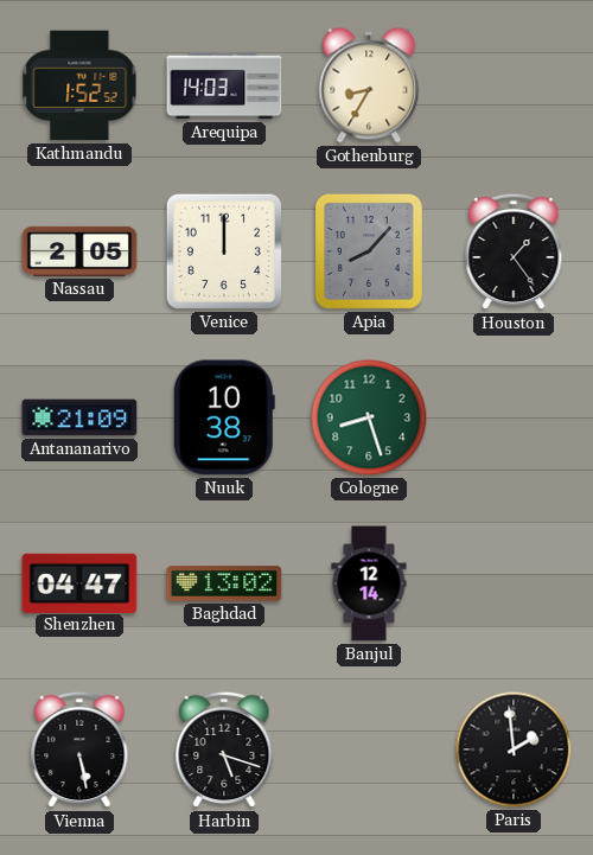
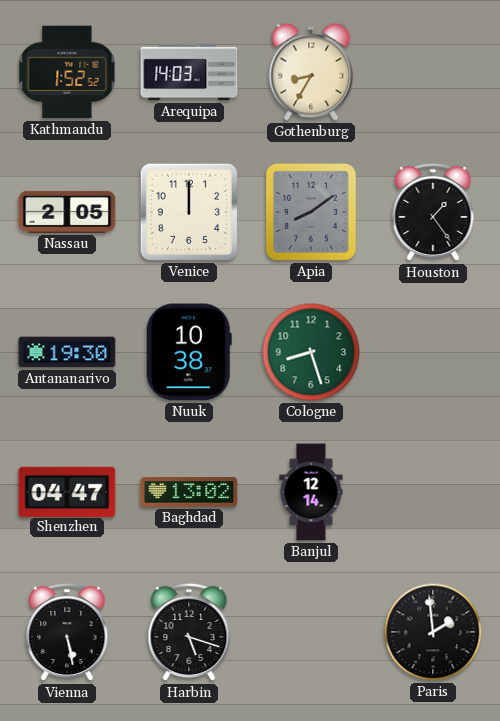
Apia: 8:07 -> 8:09
Antananarivo: 21:09 -> 19:30
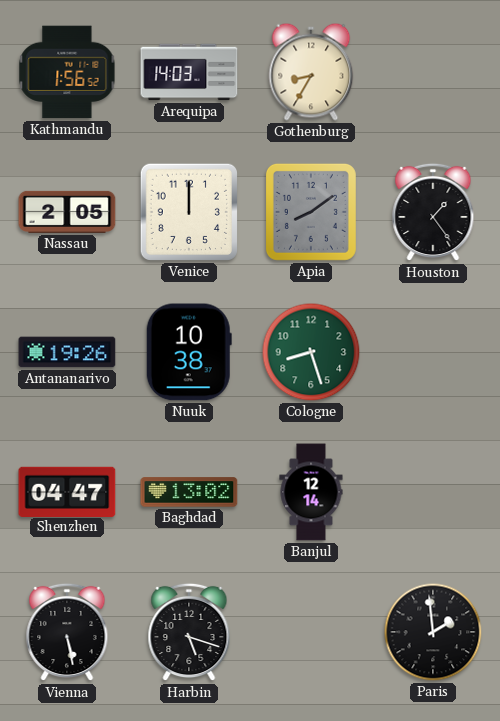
Kathmandu: 1:52 -> 1:56
Antananarivo: 19:30 -> 19:26
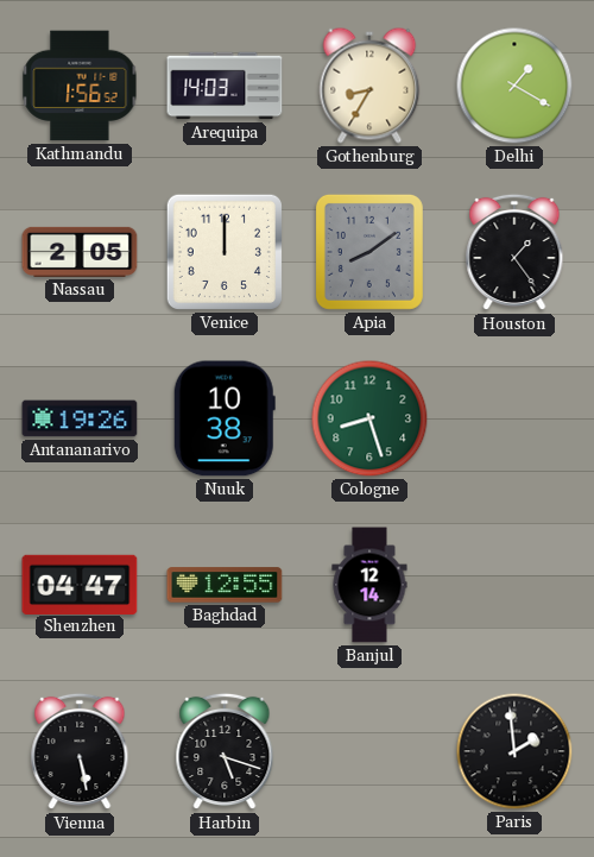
Delhi: none -> 1:20
Baghdad: 13:02 -> 12:55
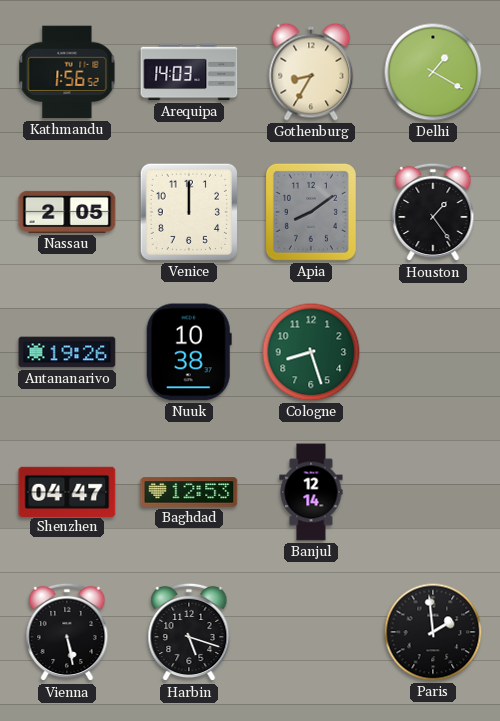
Baghdad: 12:55 -> 12:53
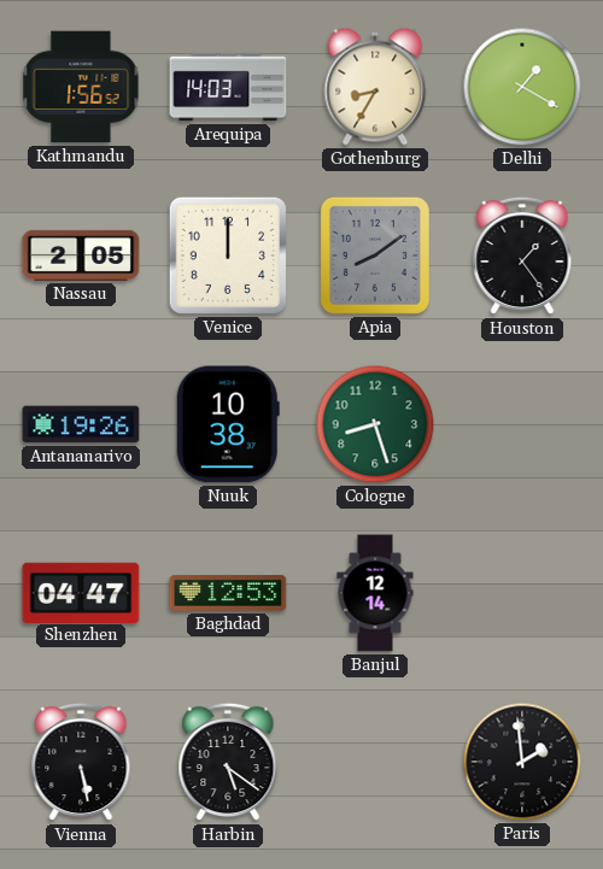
Harbin: 5:18 -> 5:21
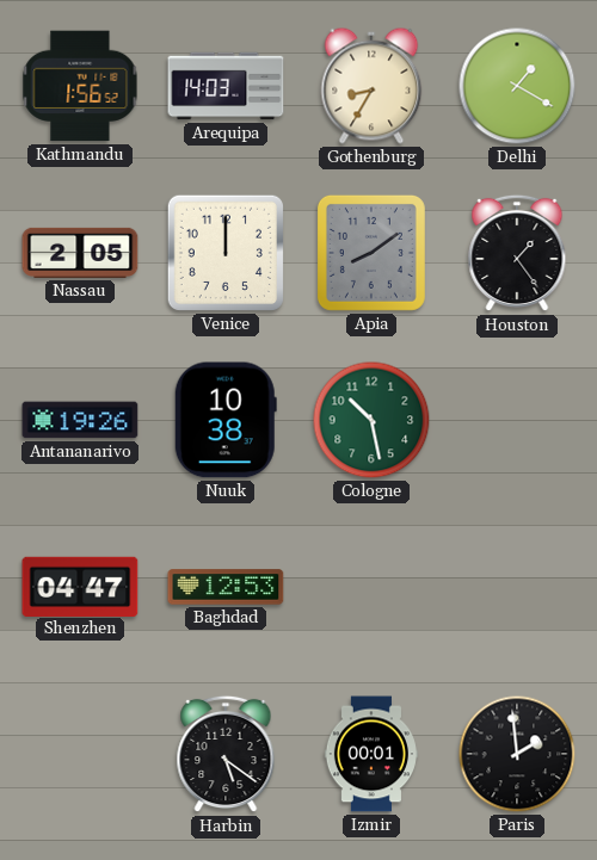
Cologne: 8:27 -> 10:28
Banjul: 12:14 -> none
Vienna: 5:28 -> none
Izmir: none -> 00:01
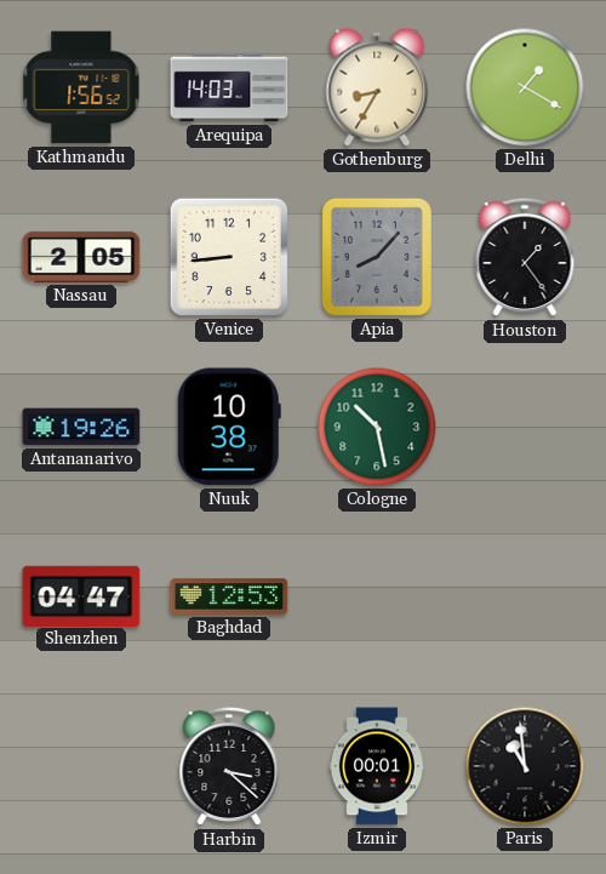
Venice: 12:00 -> 8:44
Apia: 8:09 -> 8:07
Harbin: 5:21 -> 3:22
Paris: 1:59 -> 10:59
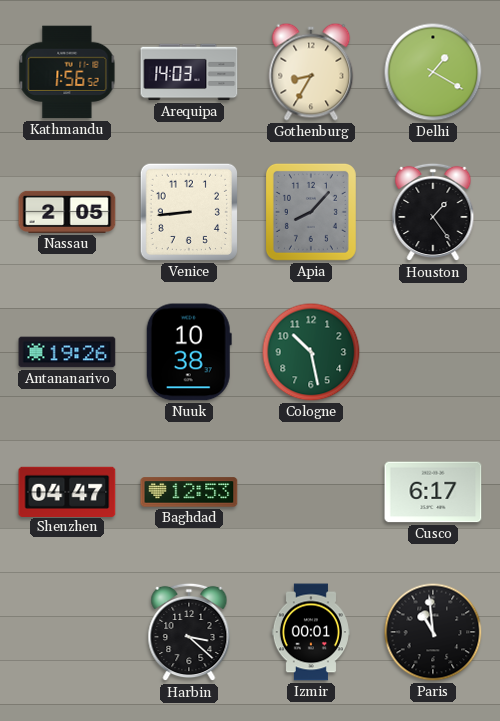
Cusco: none -> 6:17
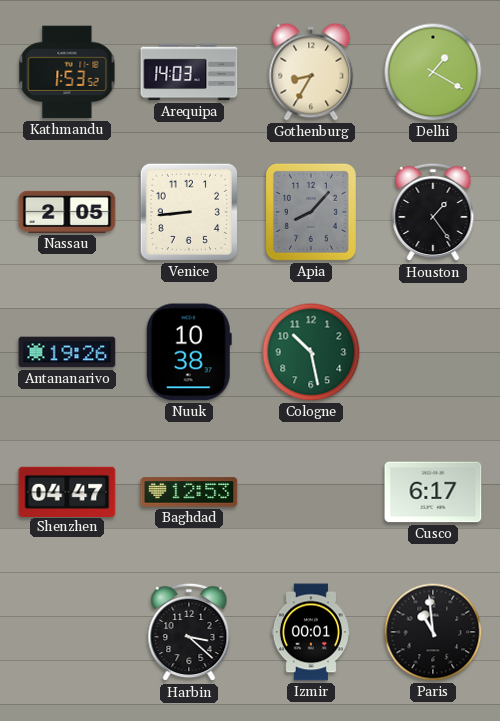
Kathmandu: 1:56 -> 1:53
